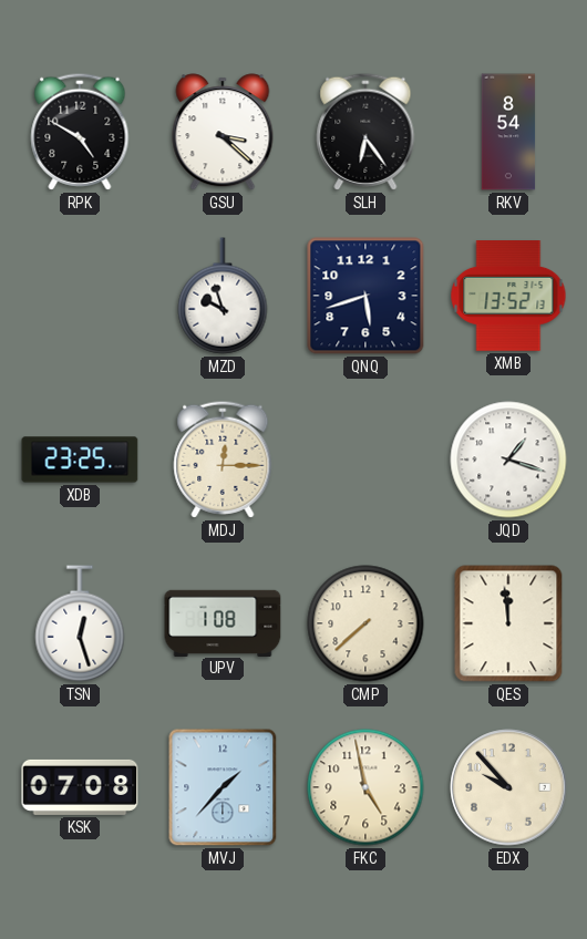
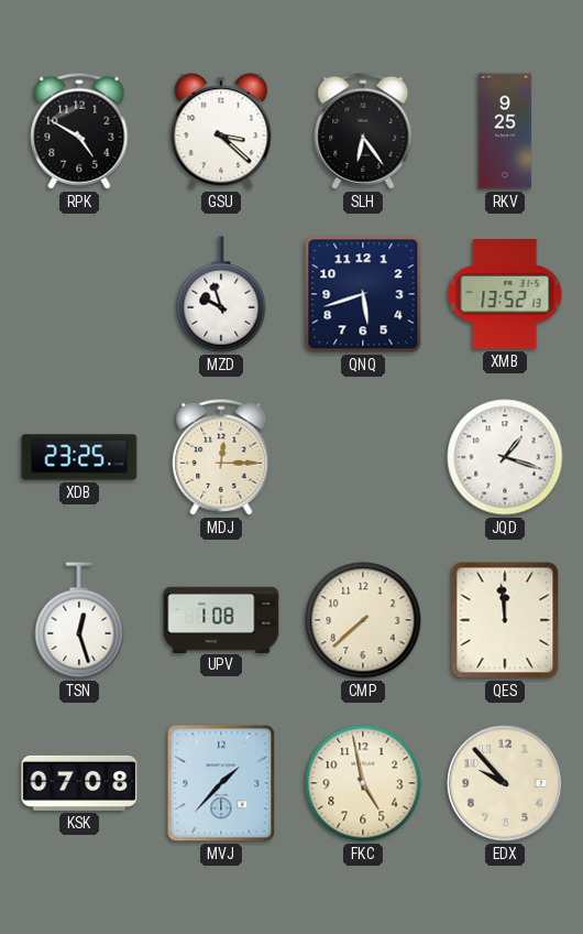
RKV: 8:54 -> 9:25
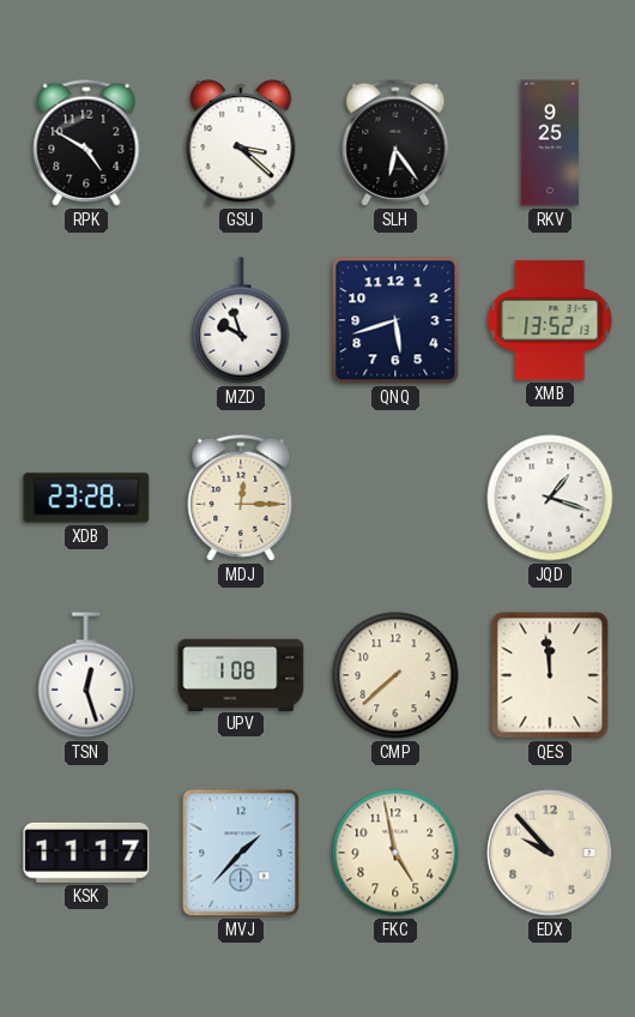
XDB: 23:25 -> 23:28
KSK: 07:08 -> 11:17
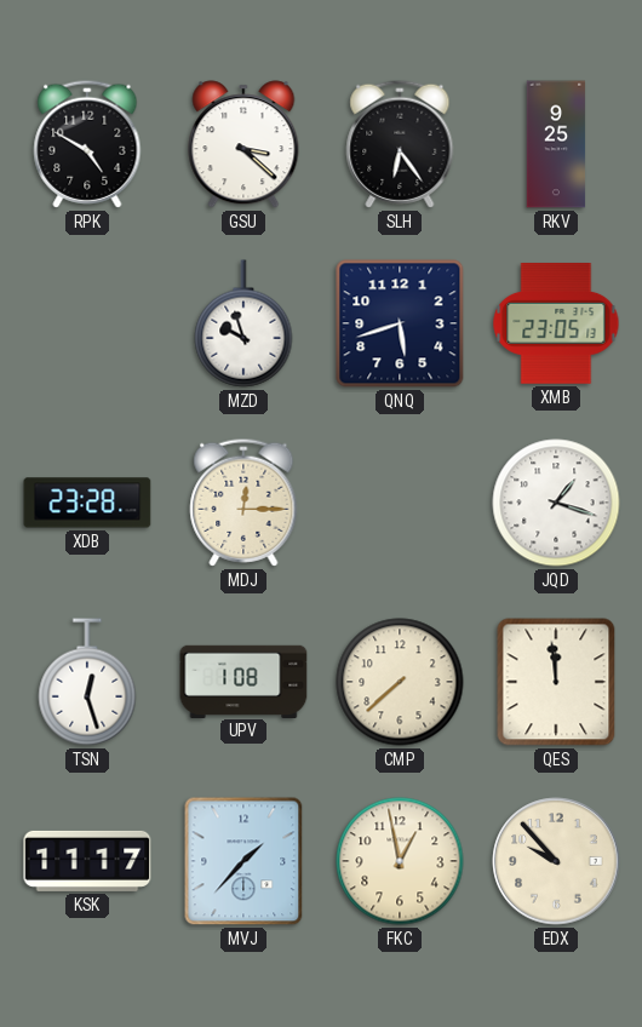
XMB: 13:52 -> 23:05
FKC: 4:58 -> 12:58
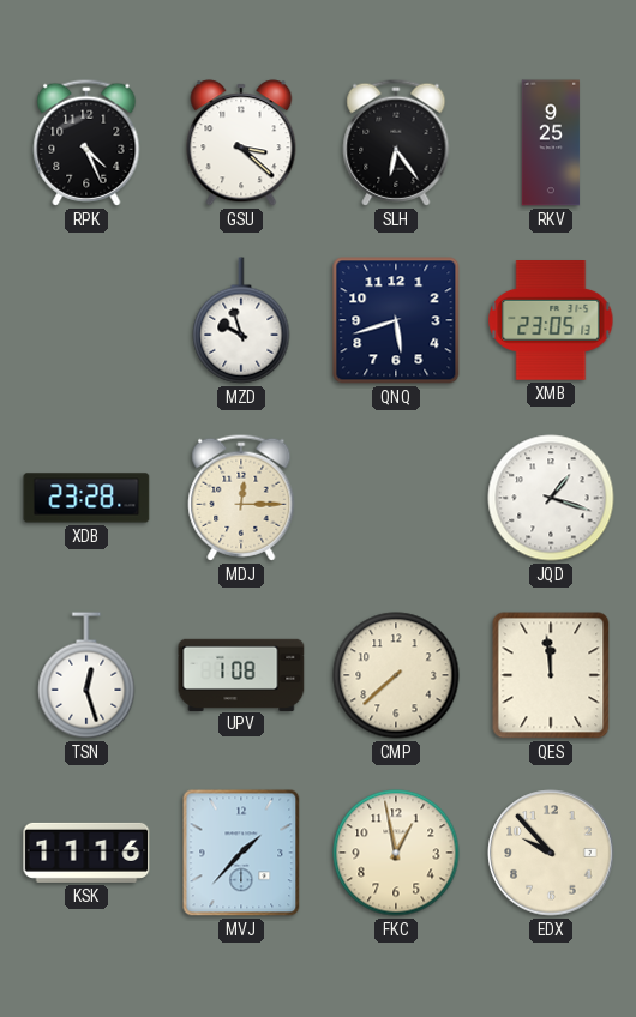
RPK: 4:50 -> 4:26
KSK: 11:17 -> 11:16
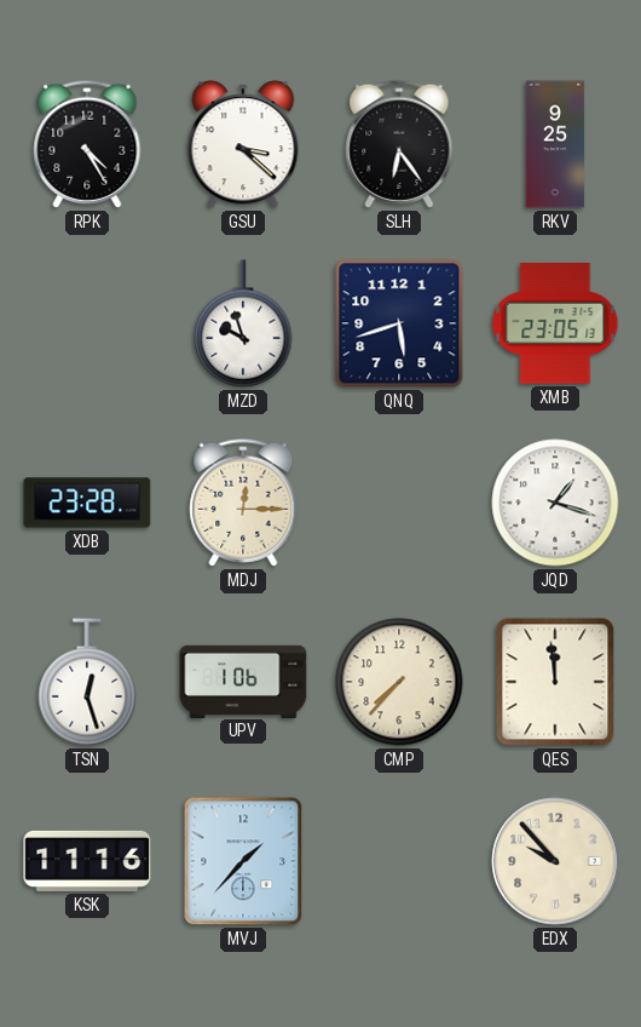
RPK: 4:26 -> 4:25
UPV: 1:08 -> 1:06
CMP: 7:38 -> 7:37
FKC: 12:58 -> none
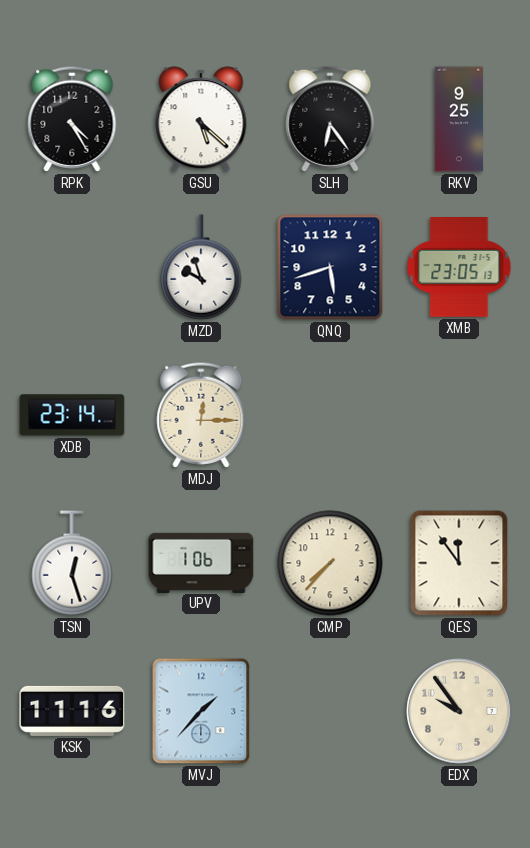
GSU: 3:22 -> 5:22
XDB: 23:28 -> 23:14
JQD: 1:18 -> none
QES: 11:59 -> 11:54
EDX: 9:53 -> 9:54
